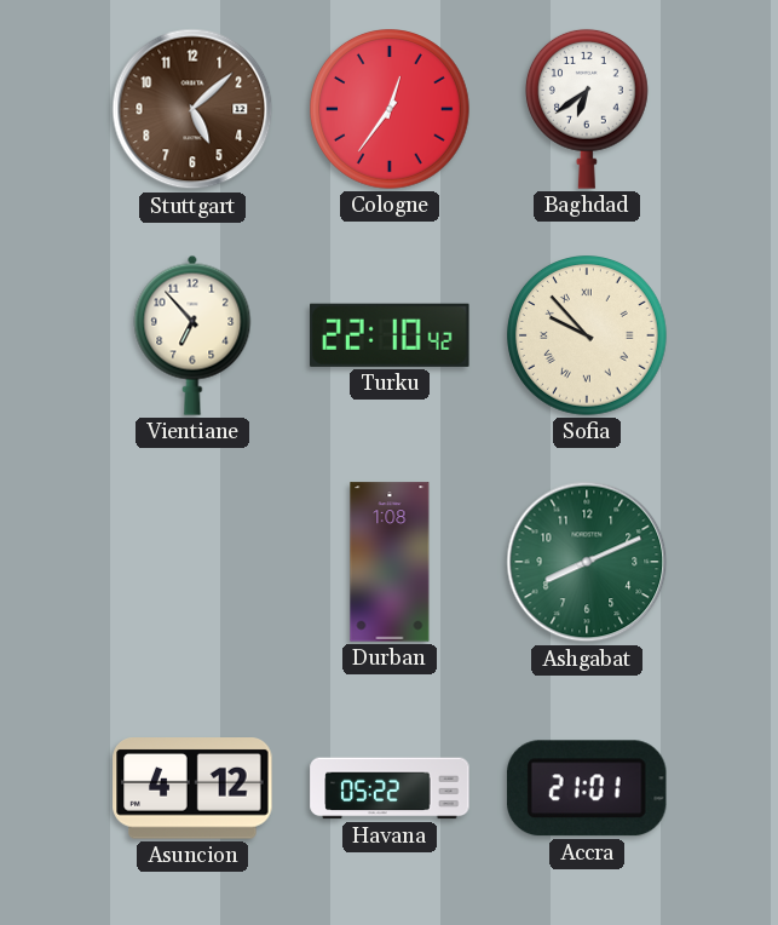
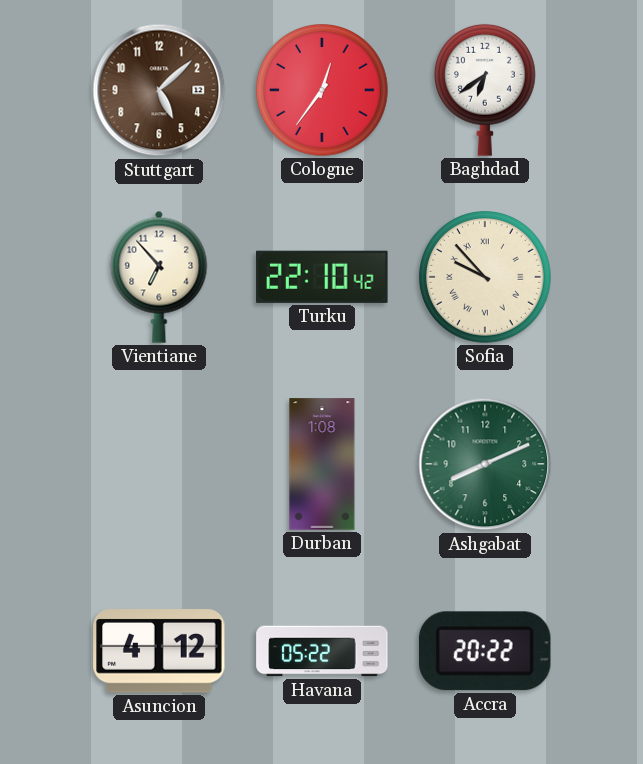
Accra: 21:01 -> 20:22
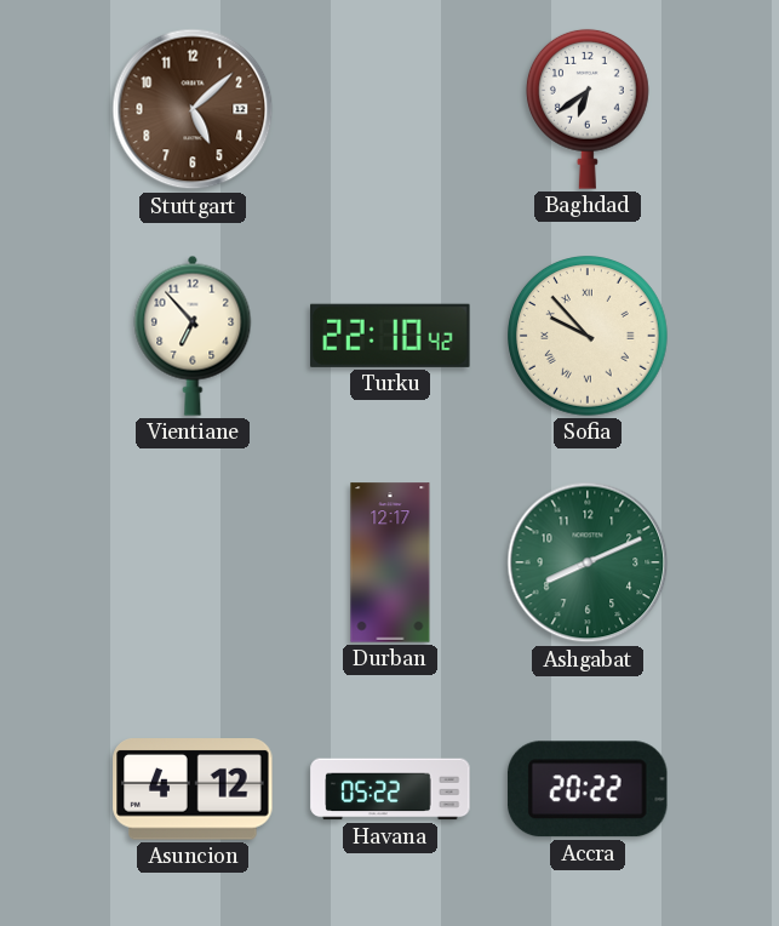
Cologne: 12:36 -> none
Durban: 1:08 -> 12:17
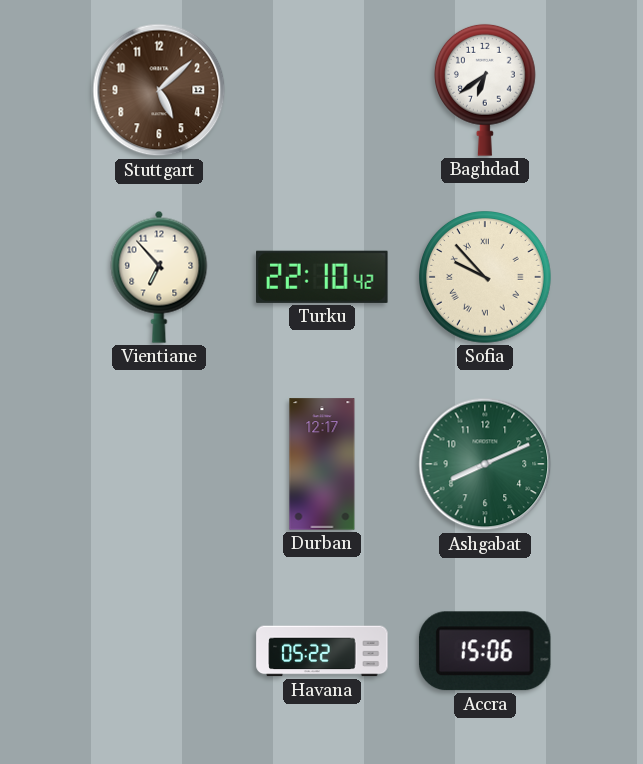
Asuncion: 4:12 -> none
Accra: 20:22 -> 15:06
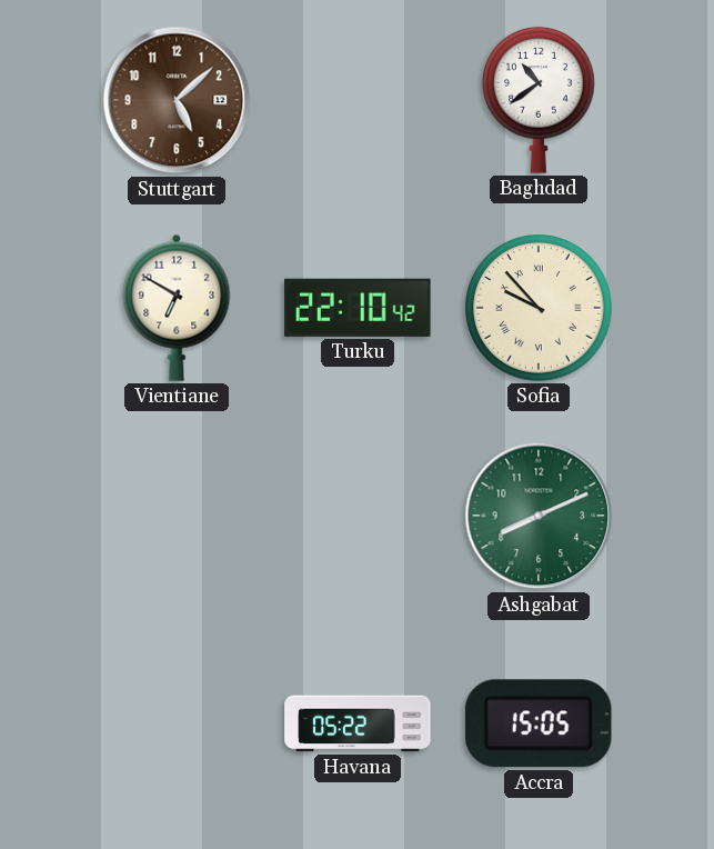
Baghdad: 6:39 -> 10:39
Vientiane: 6:53 -> 6:50
Durban: 12:17 -> none
Accra: 15:06 -> 15:05
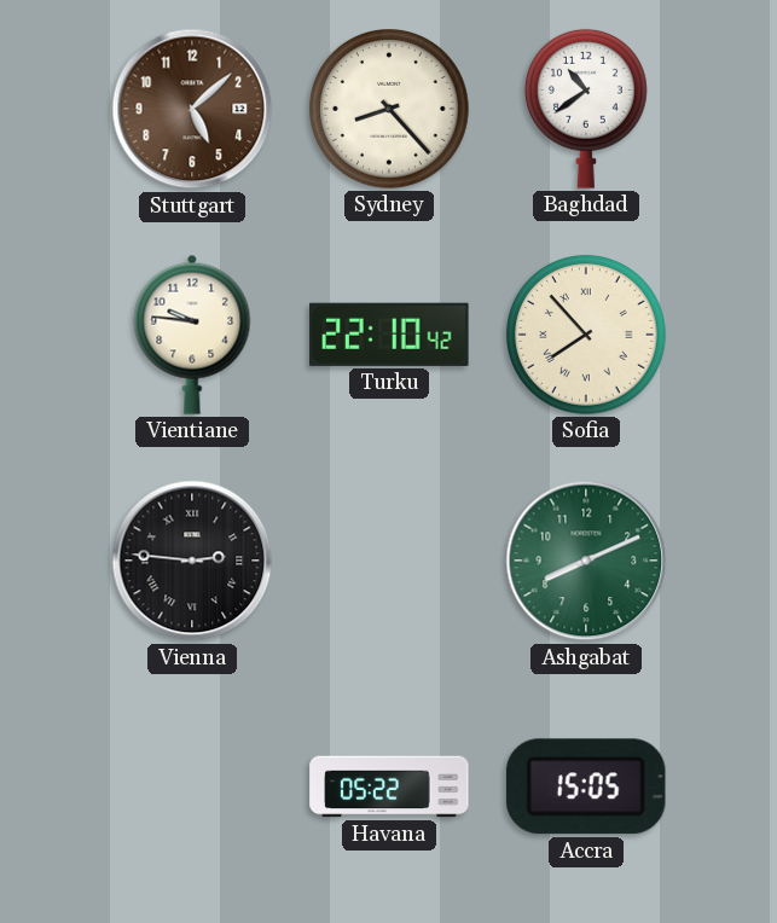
Sydney: none -> 8:23
Vientiane: 6:50 -> 9:46
Sofia: 9:53 -> 7:53
Vienna: none -> 2:46
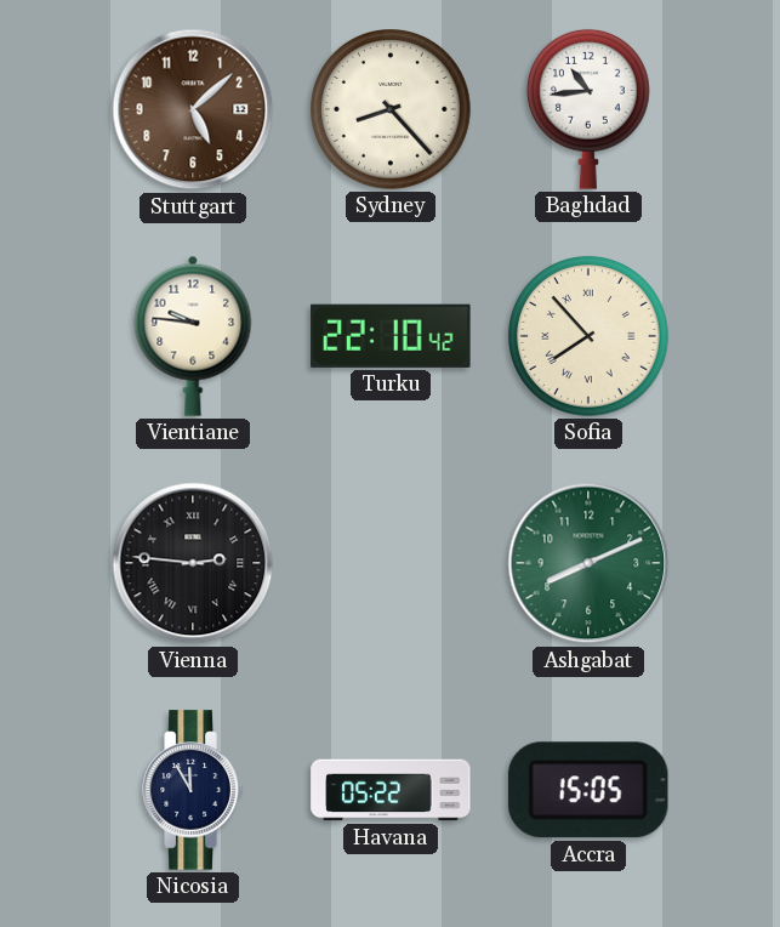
Baghdad: 10:39 -> 10:44
Nicosia: none -> 11:55
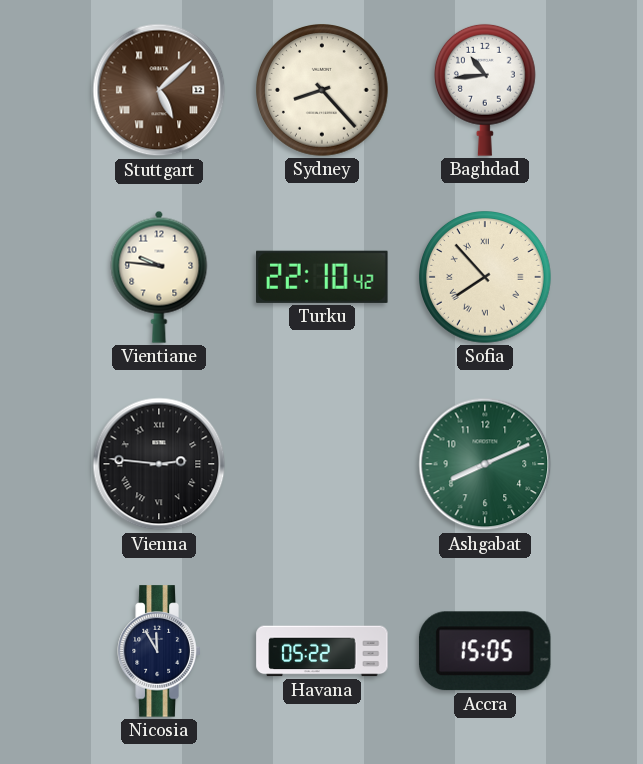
Stuttgart numerals: Arabic -> Roman
